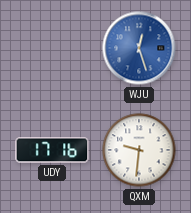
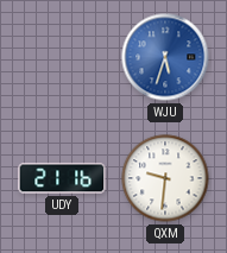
WJU: 12:27 -> 5:33
UDY: 17:16 -> 21:16
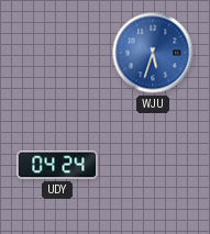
UDY: 21:16 -> 04:24
QXM: 9:31 -> none
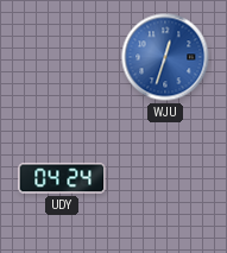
WJU: 5:33 -> 12:33
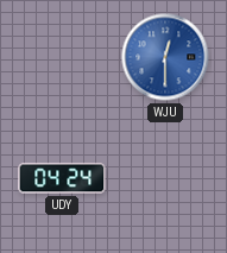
WJU: 12:33 -> 12:30
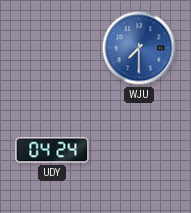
WJU: 12:30 -> 7:30
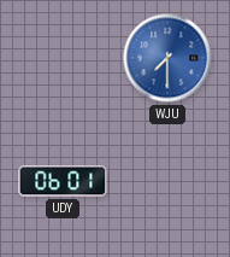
UDY: 04:24 -> 06:01
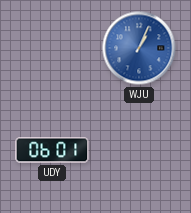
WJU: 7:30 -> 1:04
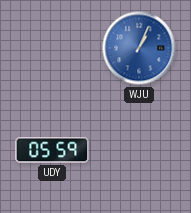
UDY: 06:01 -> 05:59
